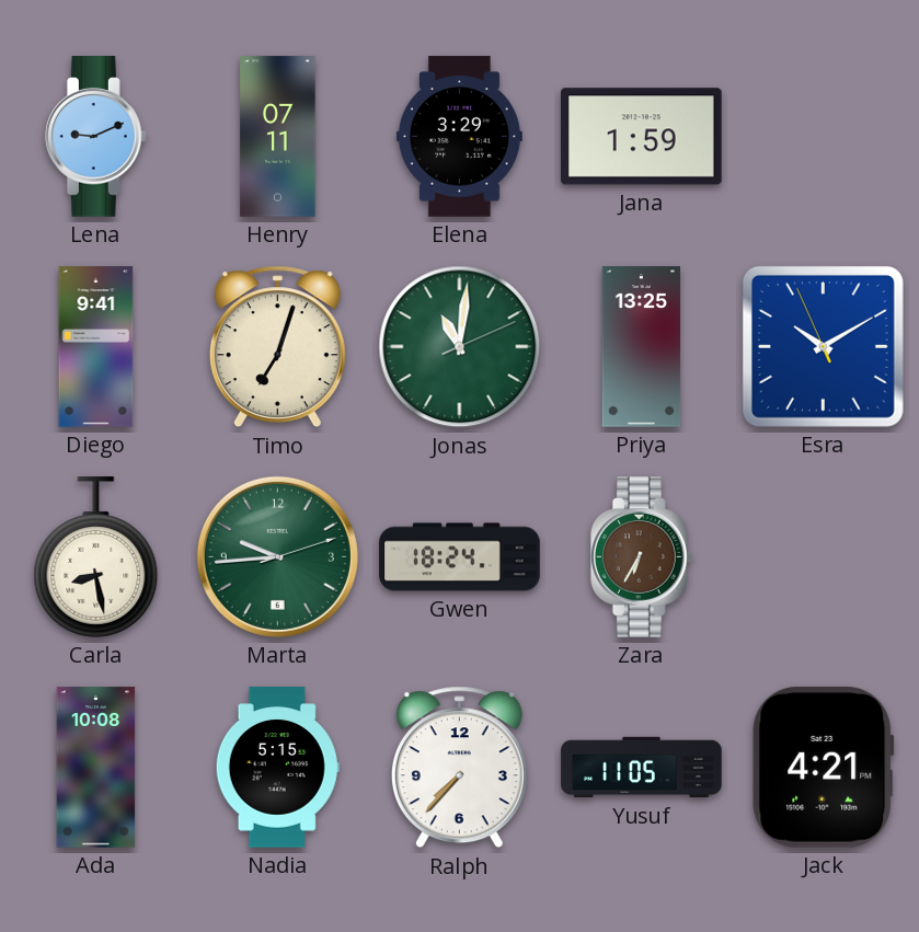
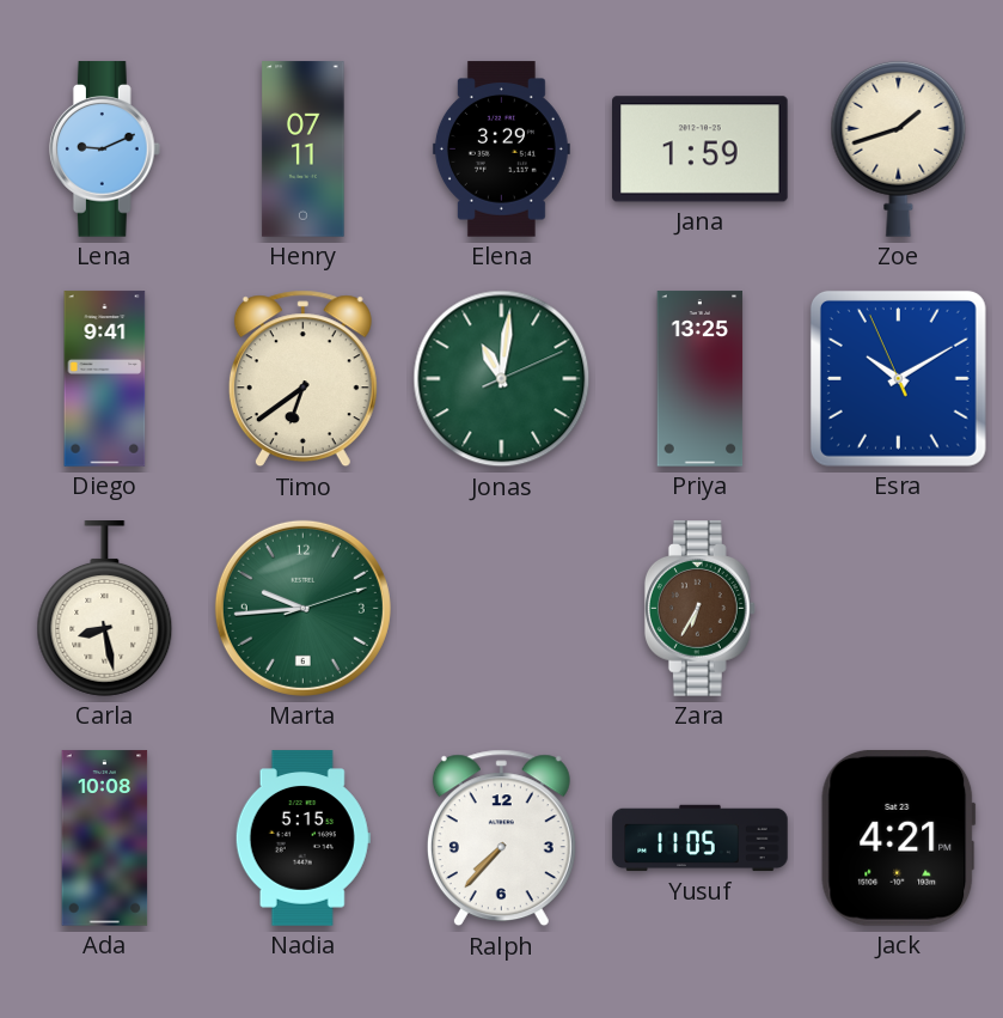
Zoe: none -> 1:42
Timo: 7:03 -> 6:39
Gwen: 18:24 -> none
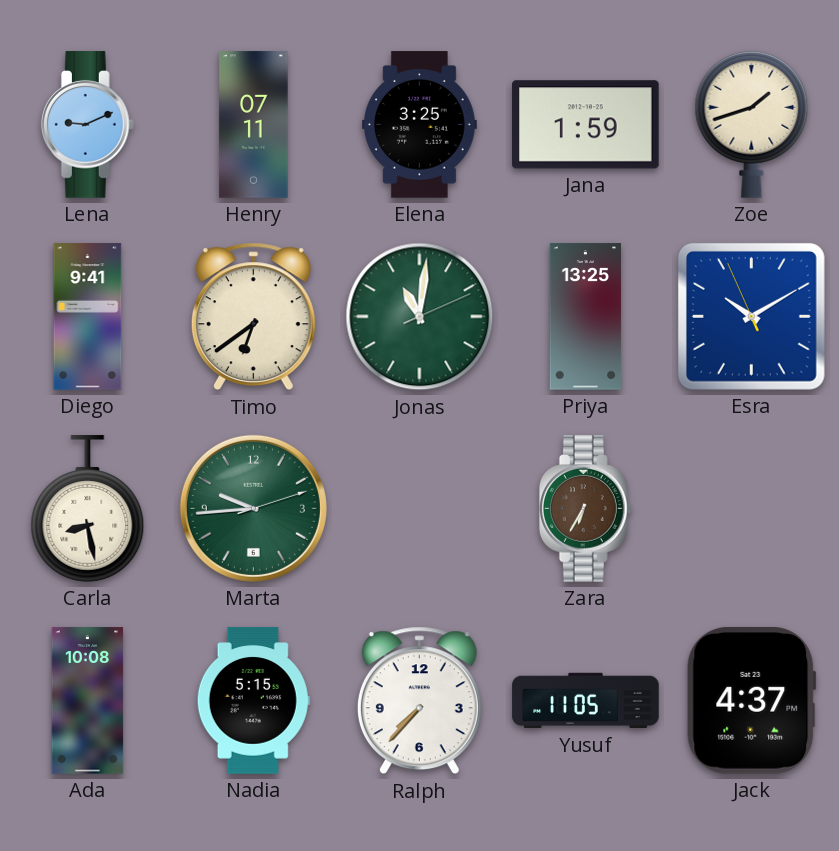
Elena: 3:29 -> 3:25
Jack: 4:21 -> 4:37
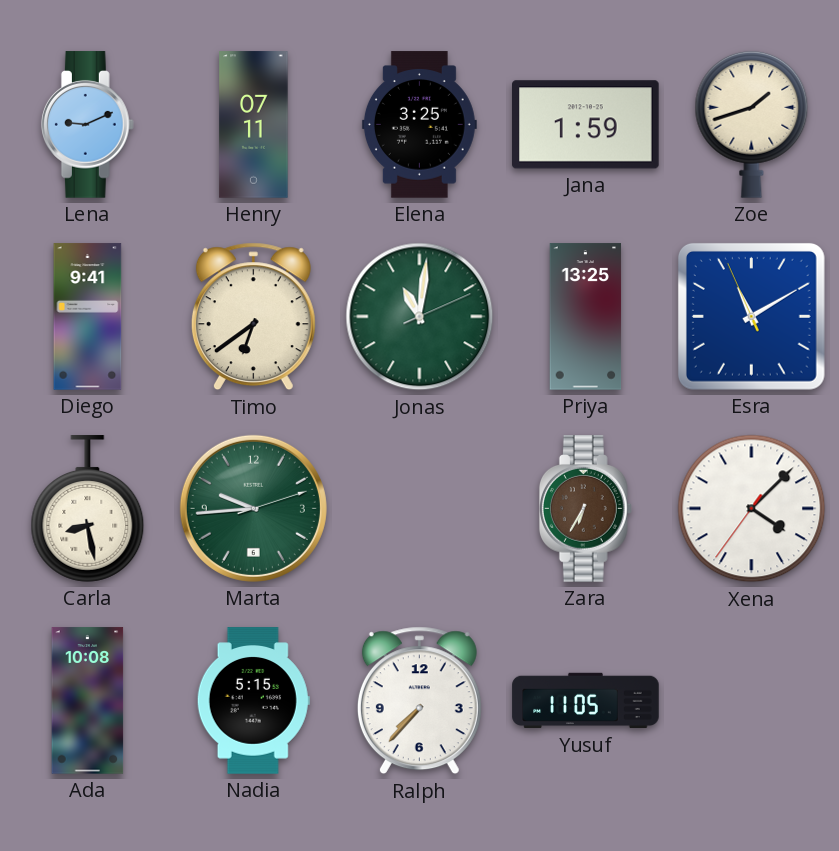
Esra: 10:09 -> 11:09
Xena: none -> 4:07
Jack: 4:37 -> none
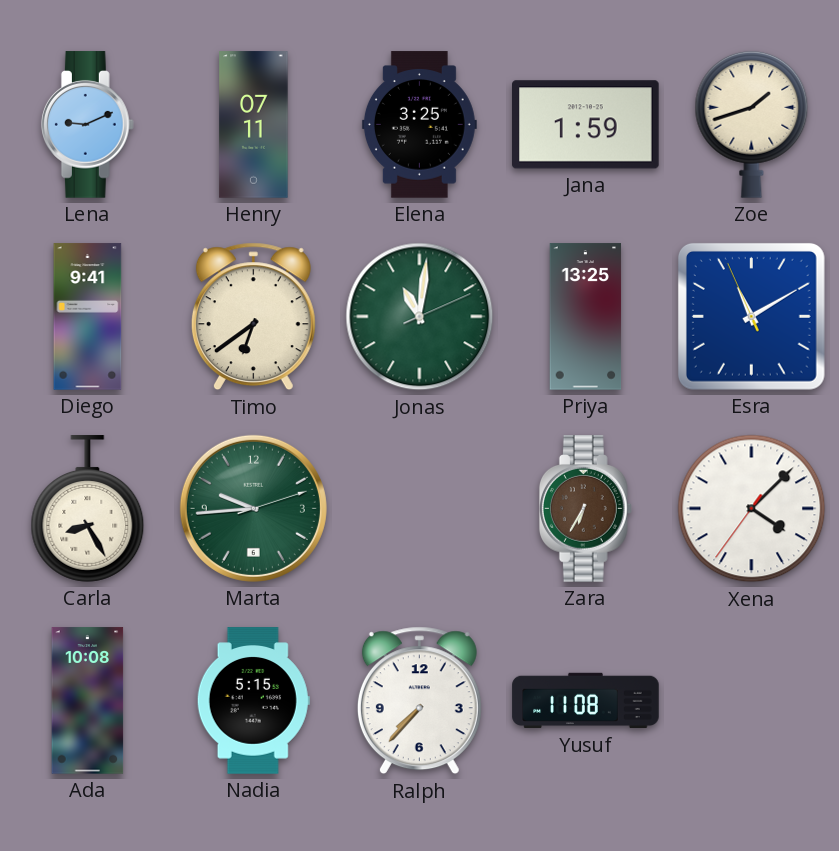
Carla: 8:28 -> 8:25
Yusuf: 11:05 -> 11:08
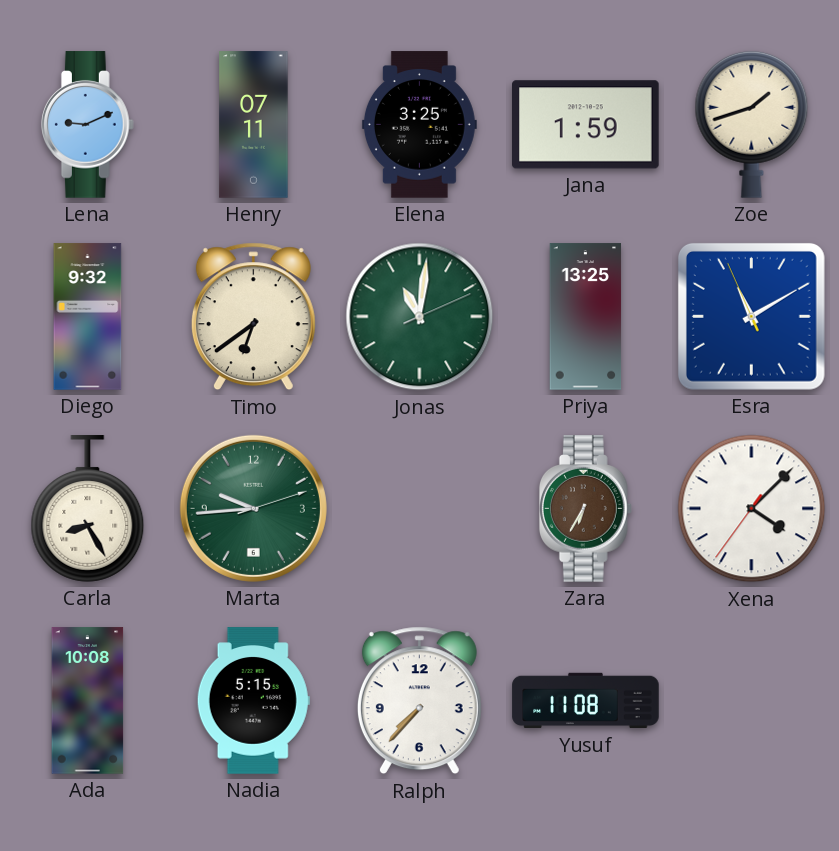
Diego: 9:41 -> 9:32
